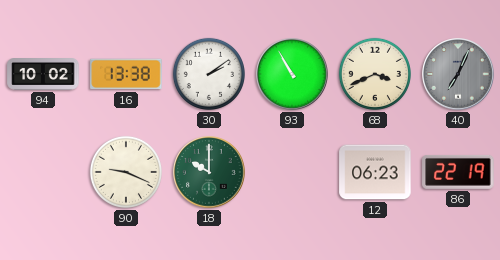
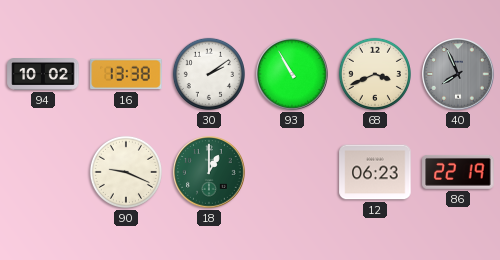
40: 7:04 -> 7:56
18: 10:00 -> 1:00
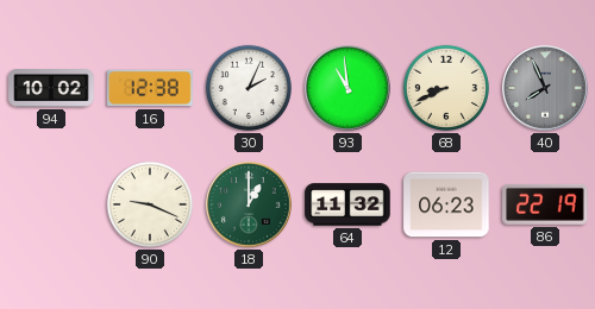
16: 13:38 -> 12:38
30: 2:09 -> 2:04
93: 10:55 -> 10:59
68: 3:41 -> 8:41
64: none -> 11:32
